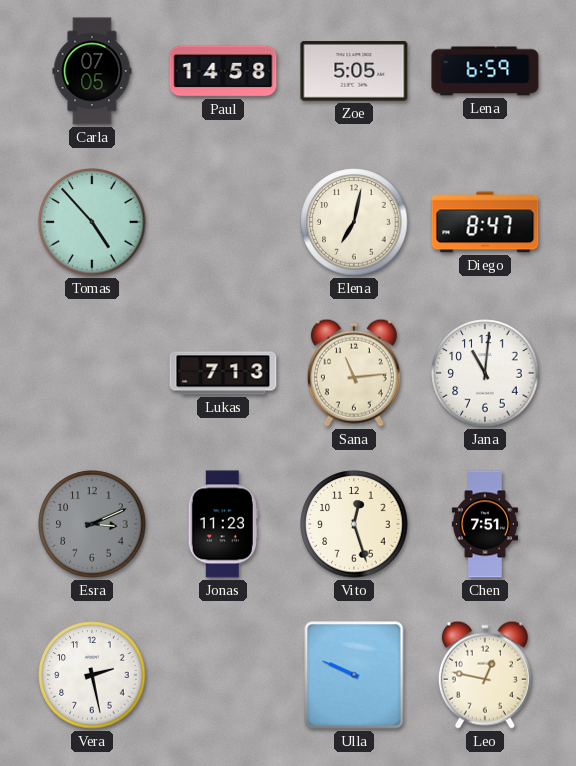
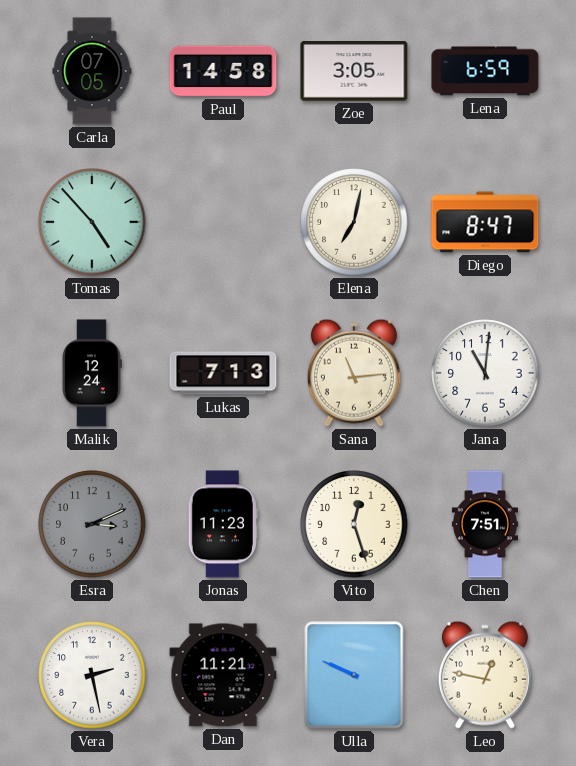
Zoe: 5:05 -> 3:05
Malik: none -> 12:24
Dan: none -> 11:21
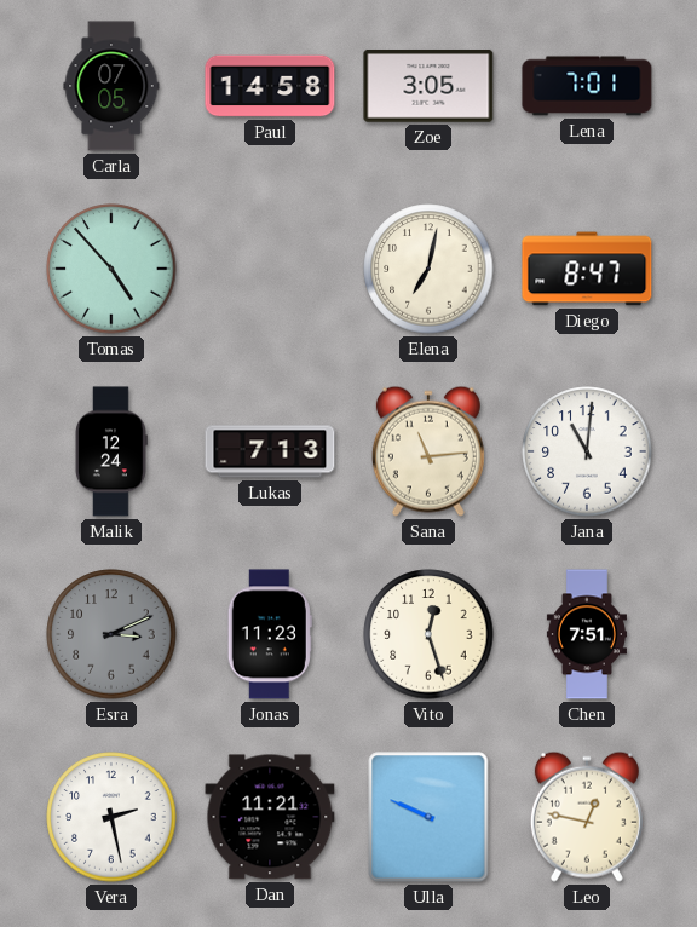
Lena: 6:59 -> 7:01
